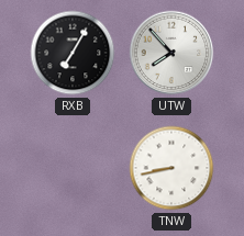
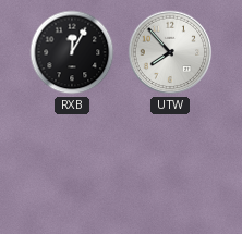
RXB: 7:05 -> 12:05
TNW: 8:43 -> none
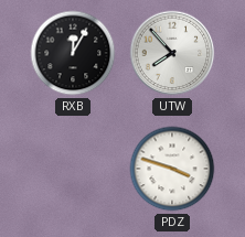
PDZ: none -> 3:48
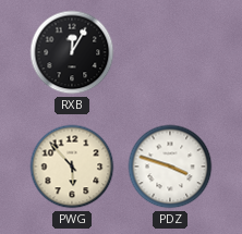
UTW: 7:53 -> none
PWG: none -> 5:53
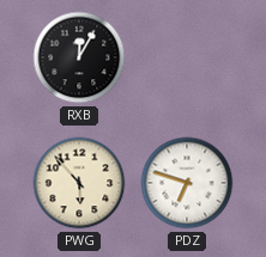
PDZ: 3:48 -> 6:48
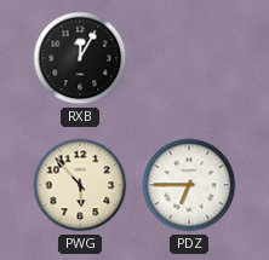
PDZ: 6:48 -> 6:45
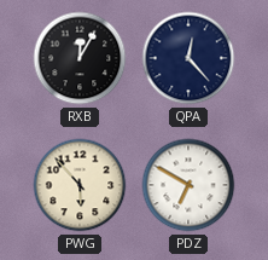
QPA: none -> 12:23
PDZ: 6:45 -> 6:50
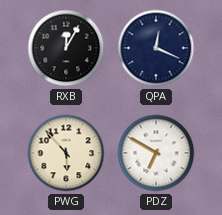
QPA: 12:23 -> 12:19
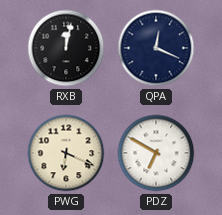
RXB: 12:05 -> 12:02
PWG: 5:53 -> 6:19
